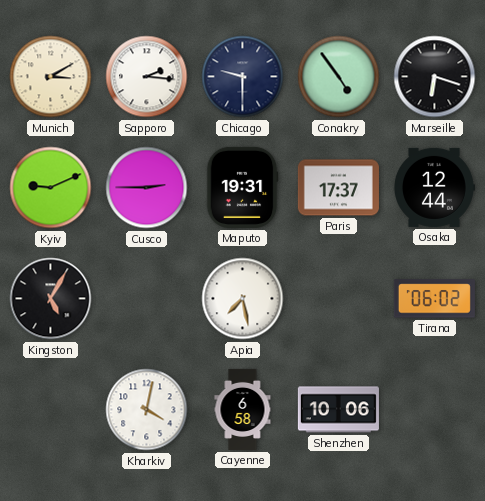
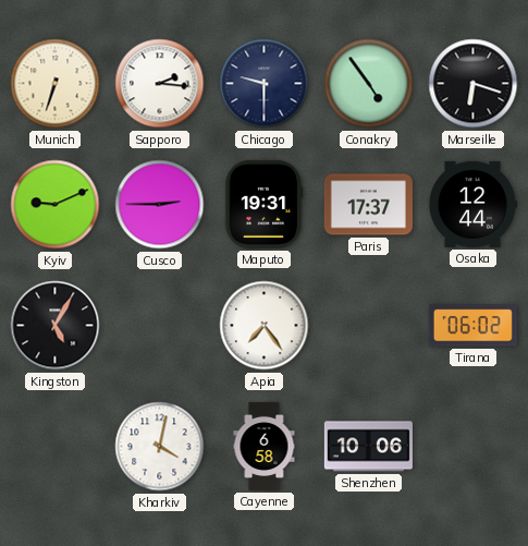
Munich: 3:10 -> 6:33
Apia: 7:28 -> 7:24
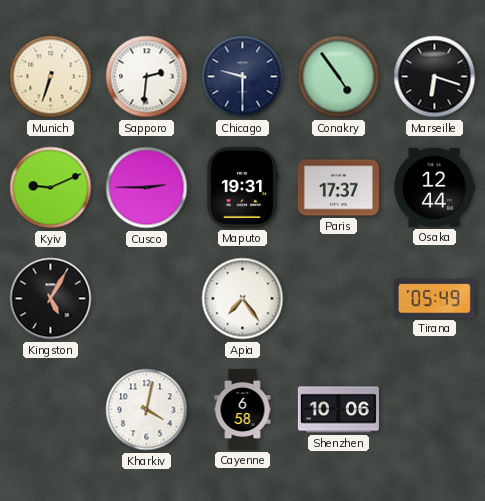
Sapporo: 2:16 -> 2:31
Tirana: 06:02 -> 05:49
